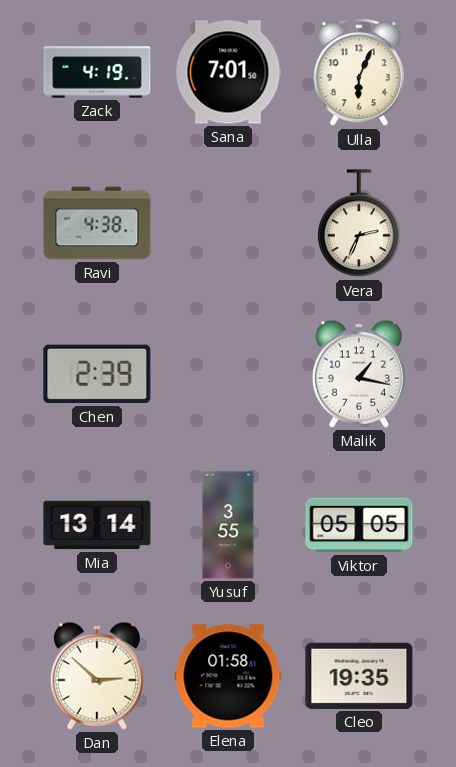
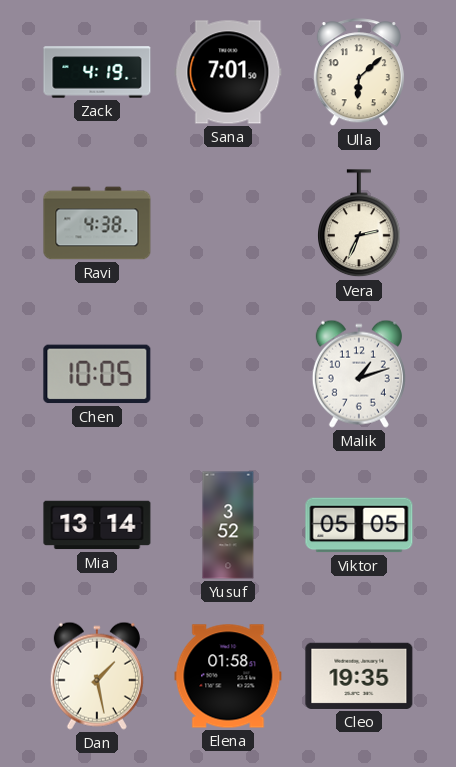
Ulla: 6:04 -> 6:08
Chen: 2:39 -> 10:05
Malik: 1:17 -> 1:12
Yusuf: 3:55 -> 3:52
Dan: 2:52 -> 1:28
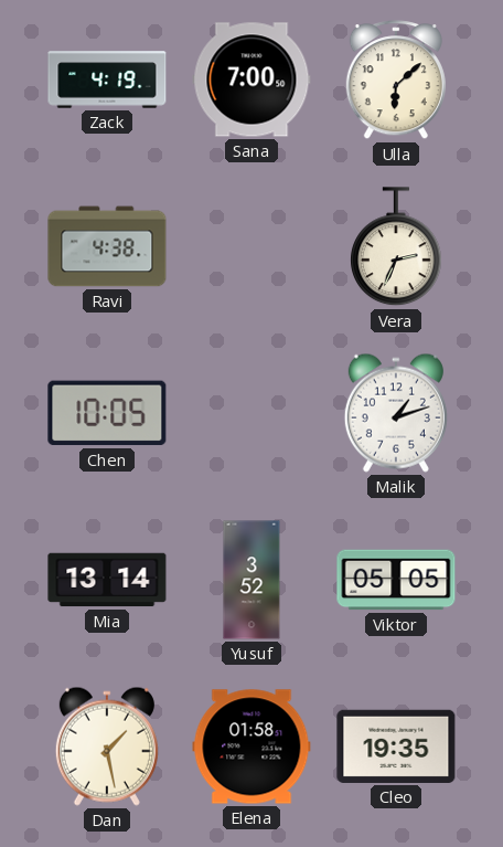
Sana: 7:01 -> 7:00
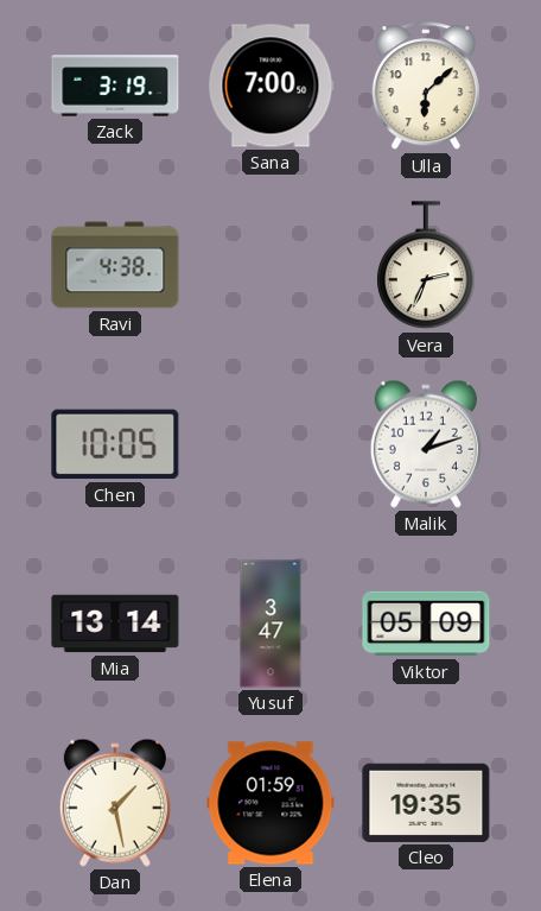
Zack: 4:19 -> 3:19
Yusuf: 3:52 -> 3:47
Viktor: 05:05 -> 05:09
Elena: 01:58 -> 01:59
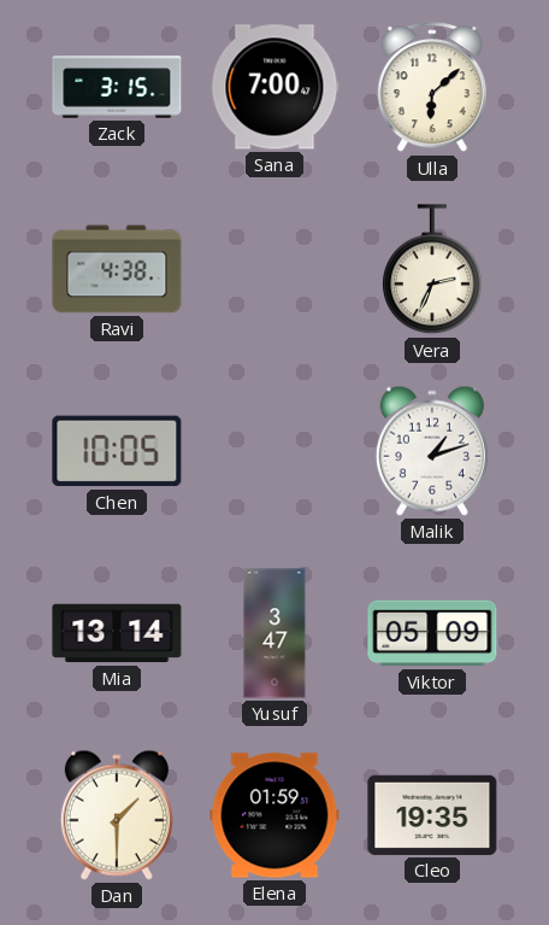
Zack: 3:19 -> 3:15
Sana: 7:00:50 -> 7:00:47
Dan: 1:28 -> 1:30
